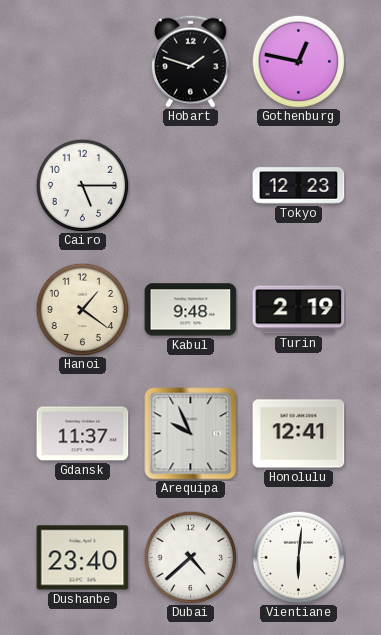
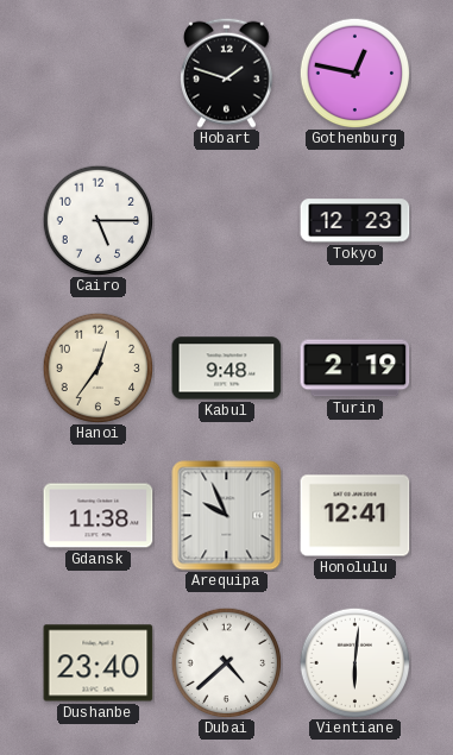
Hanoi: 1:21 -> 12:36
Gdansk: 11:37 -> 11:38
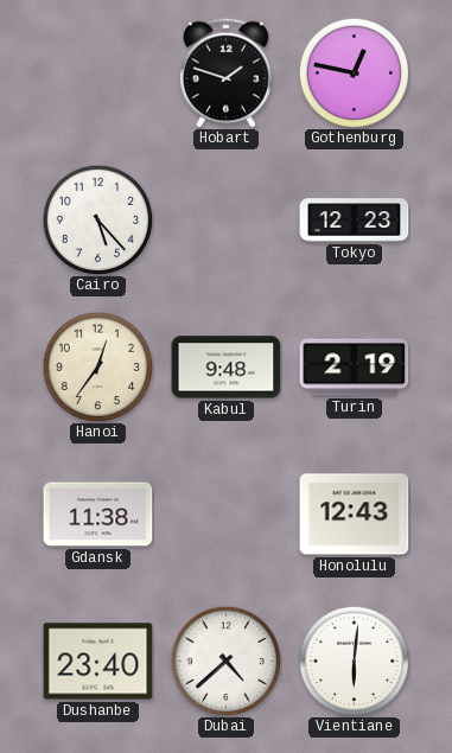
Cairo: 5:15 -> 5:23
Arequipa: 9:56 -> none
Honolulu: 12:41 -> 12:43
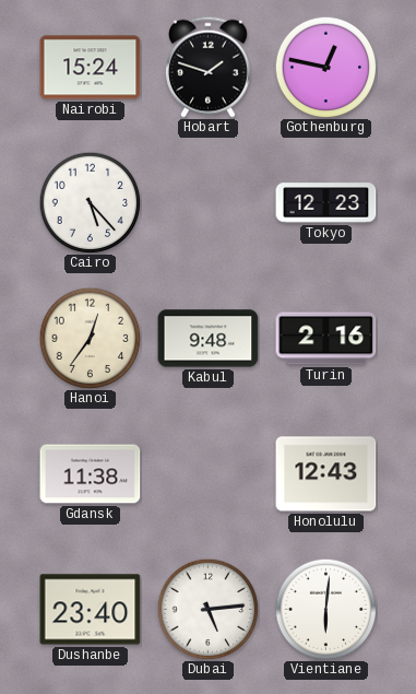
Nairobi: none -> 15:24
Turin: 2:19 -> 2:16
Dubai: 4:38 -> 5:14
